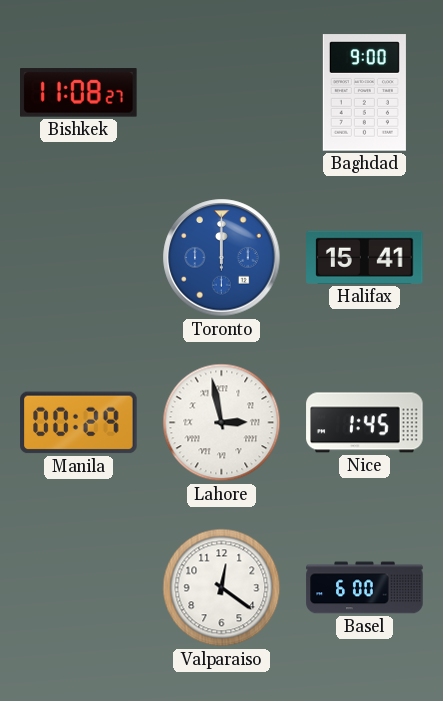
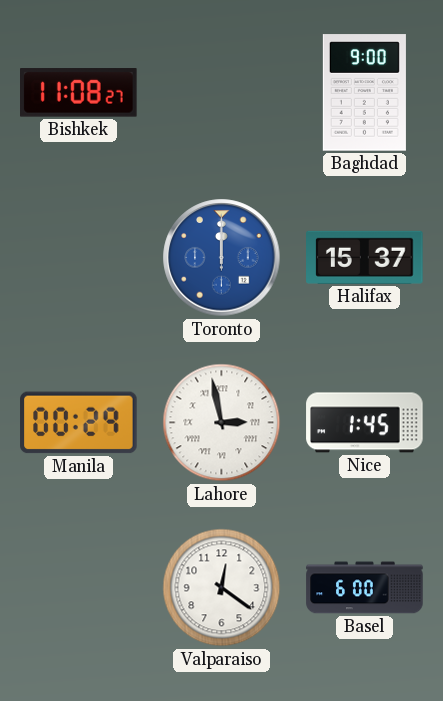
Halifax: 15:41 -> 15:37
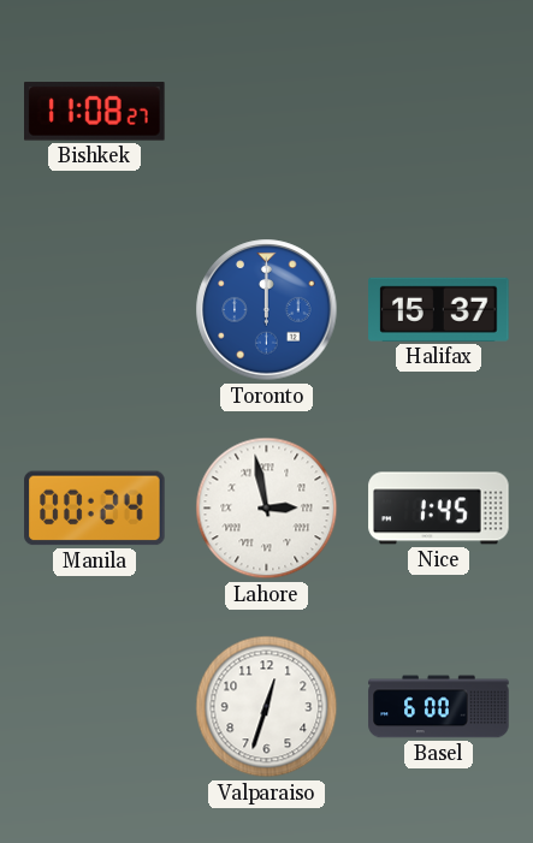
Baghdad: 9:00 -> none
Manila: 00:29 -> 00:24
Valparaiso: 12:21 -> 12:33
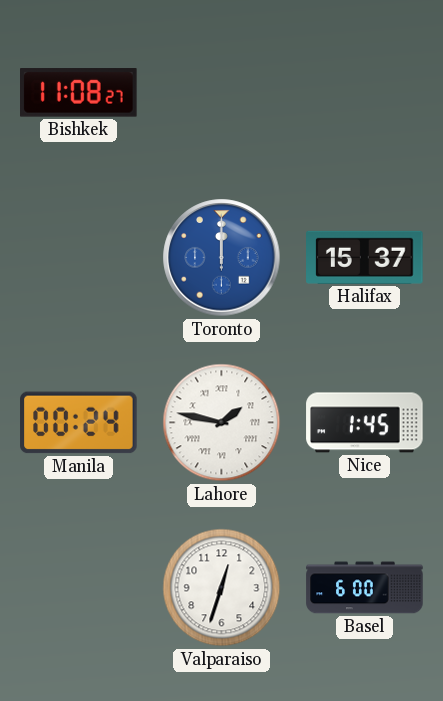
Lahore: 2:58 -> 1:47
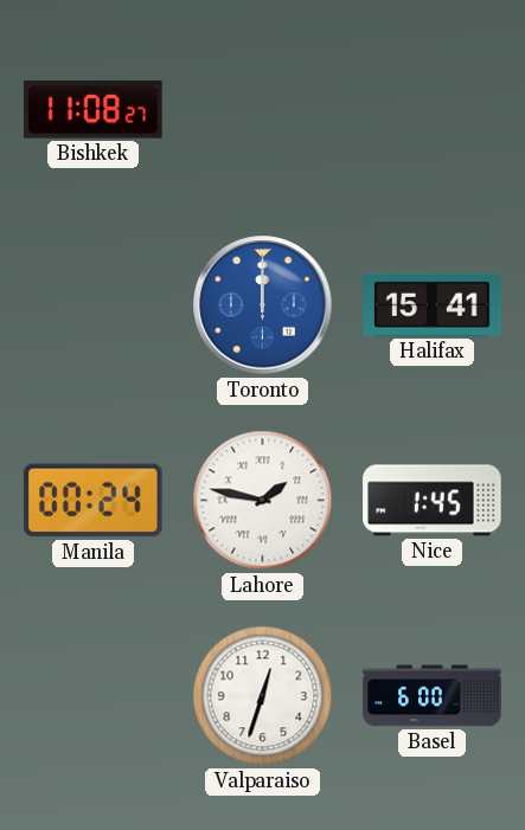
Halifax: 15:37 -> 15:41
